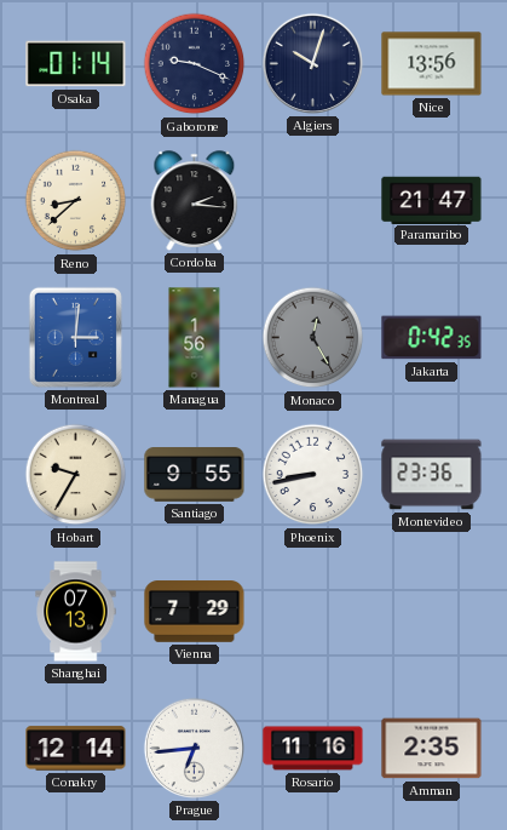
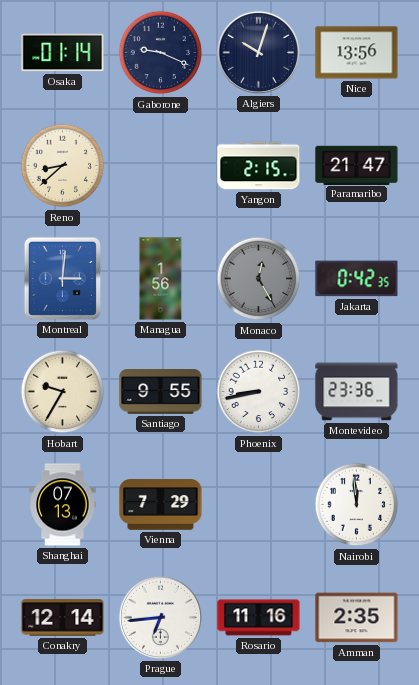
Cordoba: 2:16 -> none
Yangon: none -> 2:15
Nairobi: none -> 11:59
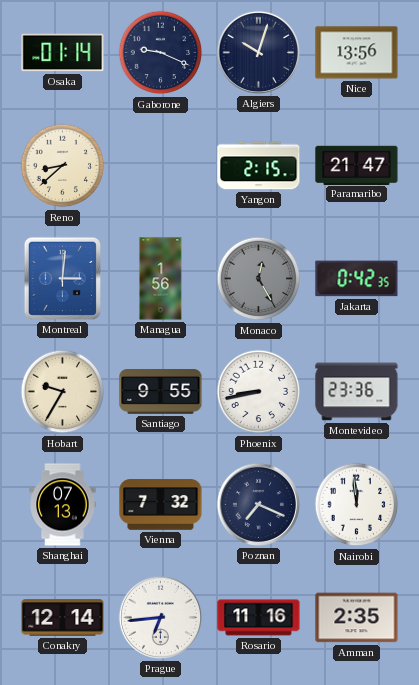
Vienna: 7:29 -> 7:32
Poznan: none -> 7:19
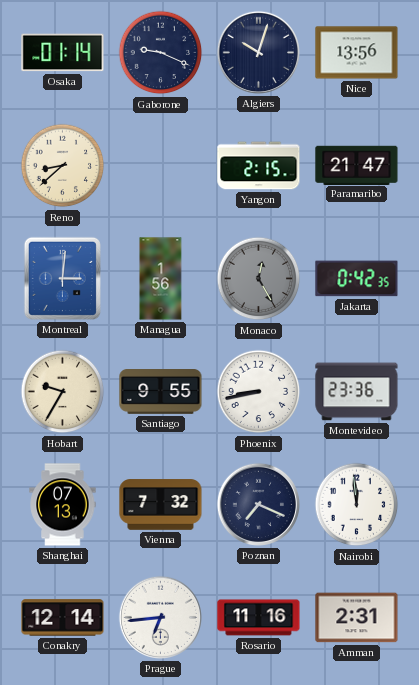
Amman: 2:35 -> 2:31
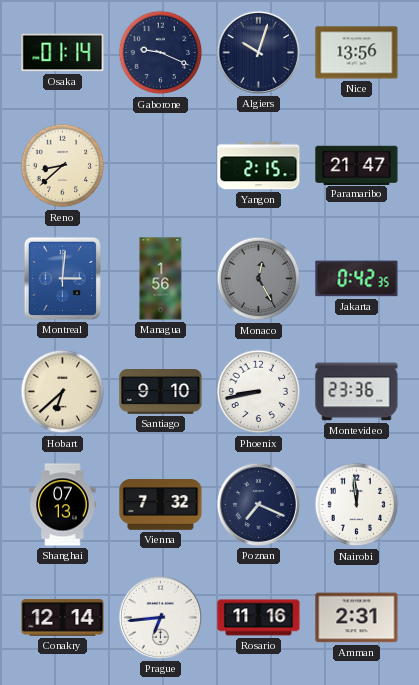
Hobart: 9:35 -> 6:38
Santiago: 9:55 -> 9:10
